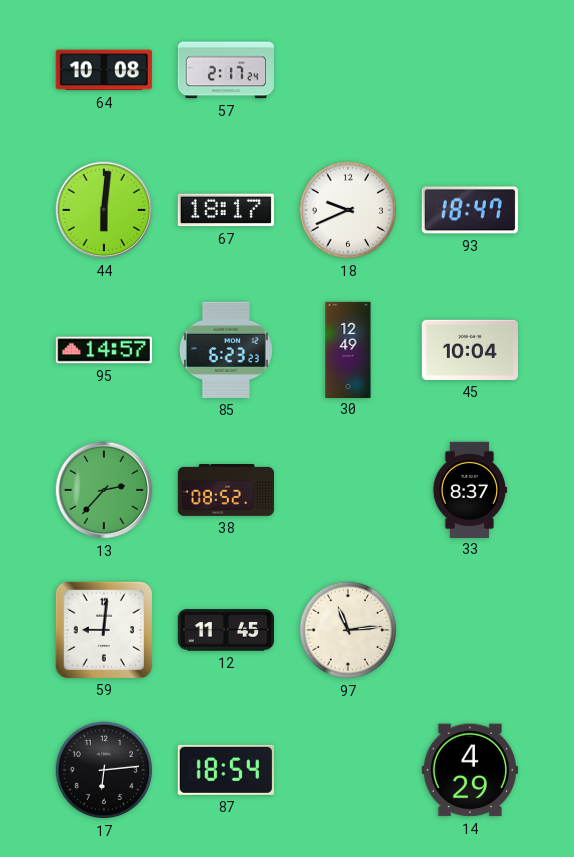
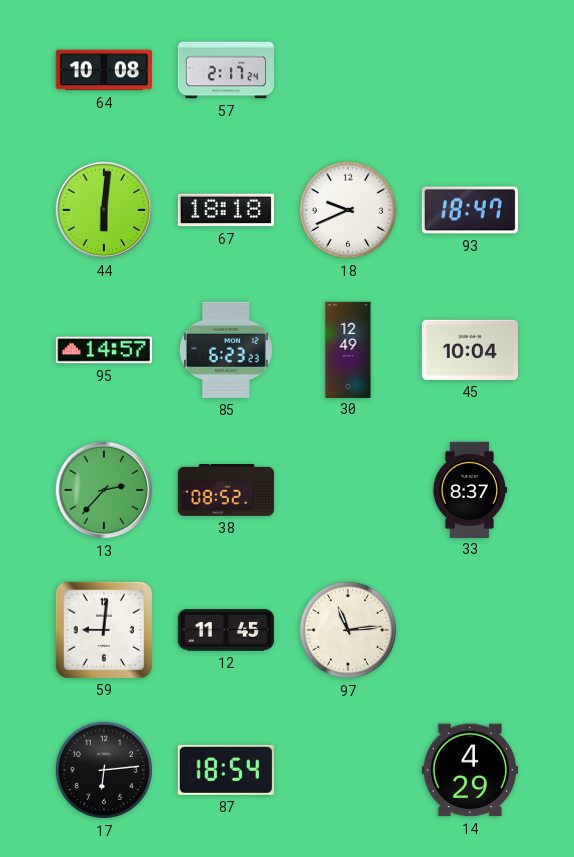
67: 18:17 -> 18:18
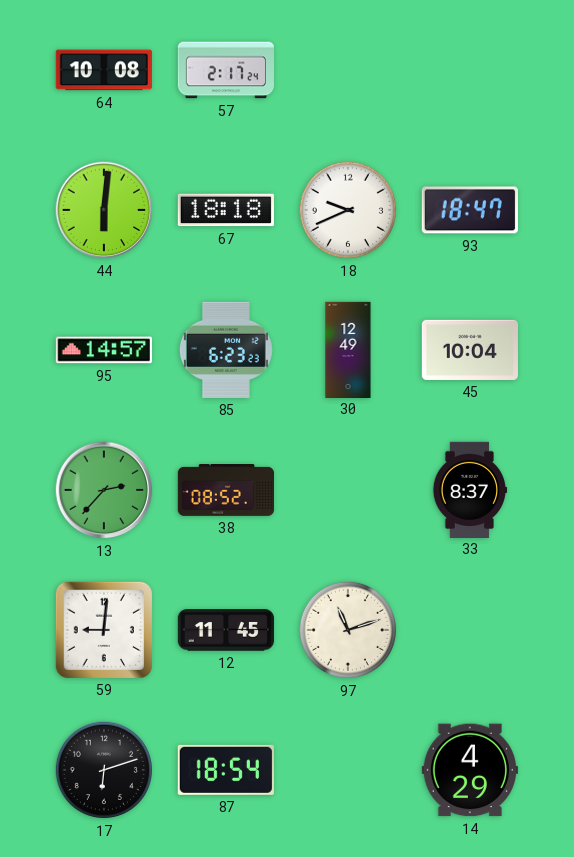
97: 11:14 -> 11:12
17: 6:14 -> 6:12
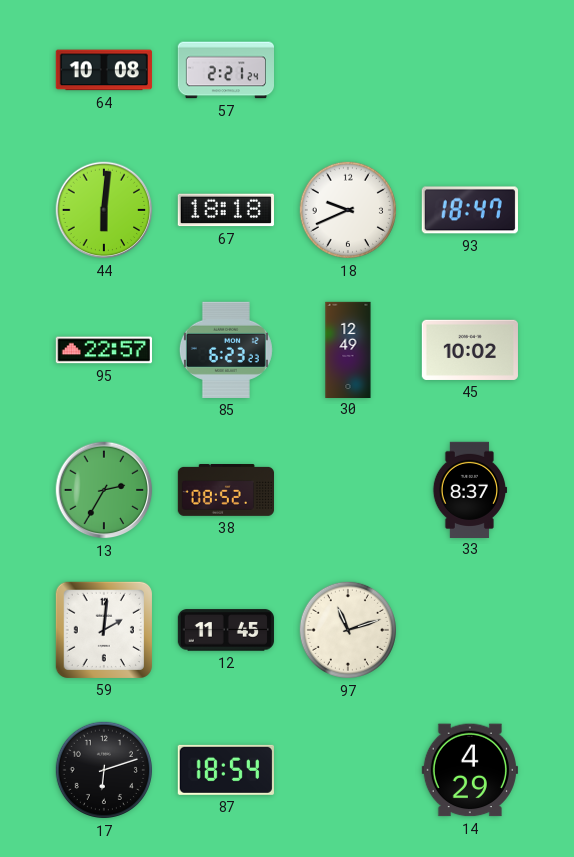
57: 2:17 -> 2:21
95: 14:57 -> 22:57
45: 10:04 -> 10:02
13: 2:37 -> 2:35
59: 9:01 -> 2:01
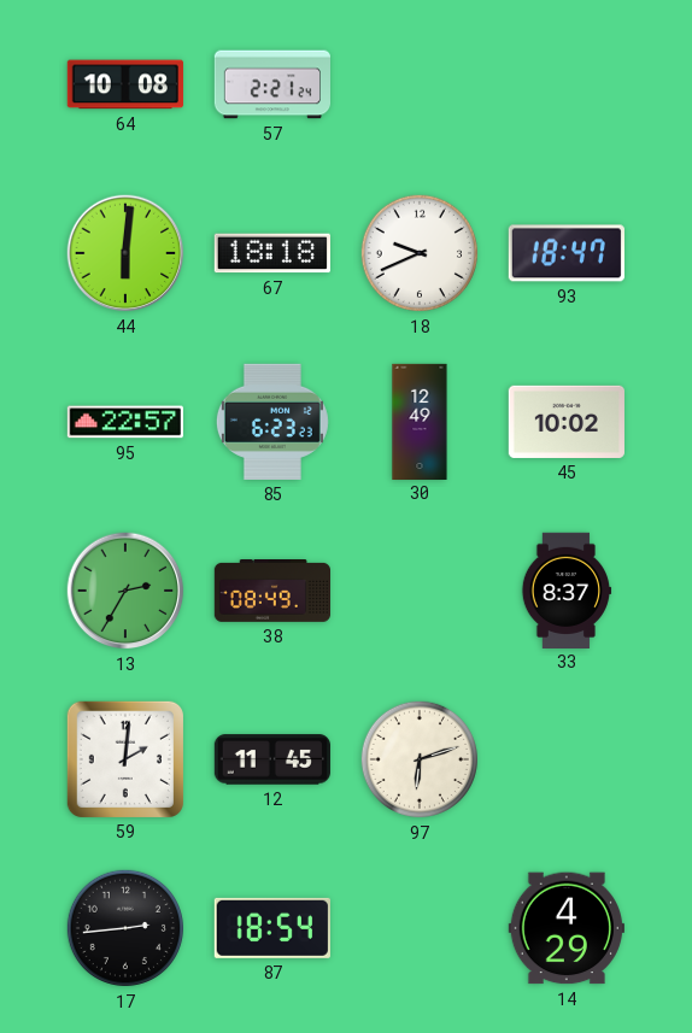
38: 08:52 -> 08:49
97: 11:12 -> 6:12
17: 6:12 -> 2:44
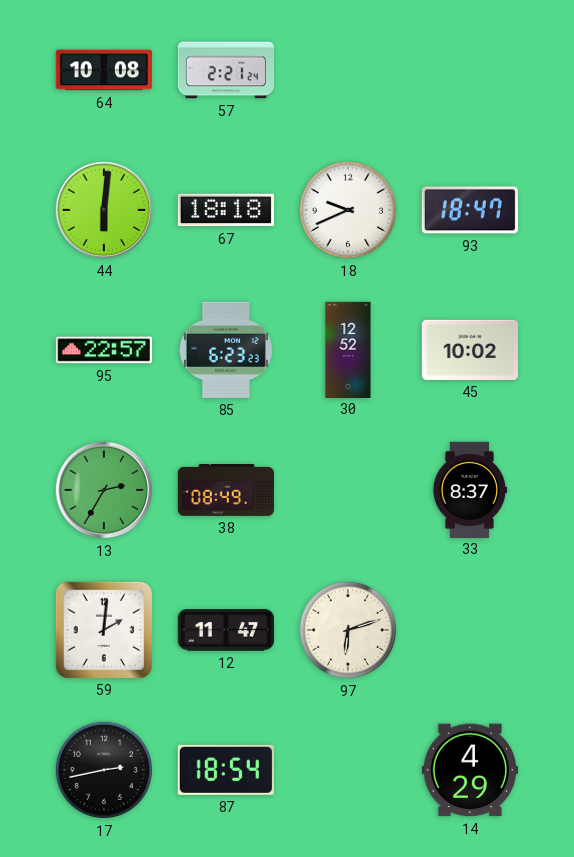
30: 12:49 -> 12:52
12: 11:45 -> 11:47
17: 2:44 -> 2:43
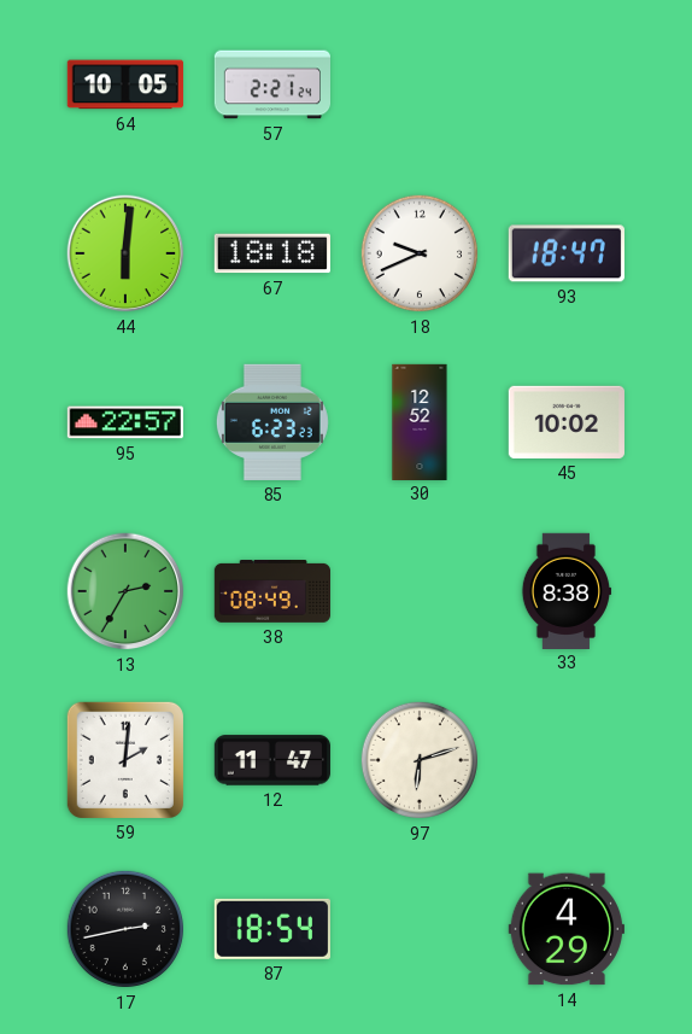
64: 10:08 -> 10:05
33: 8:37 -> 8:38
